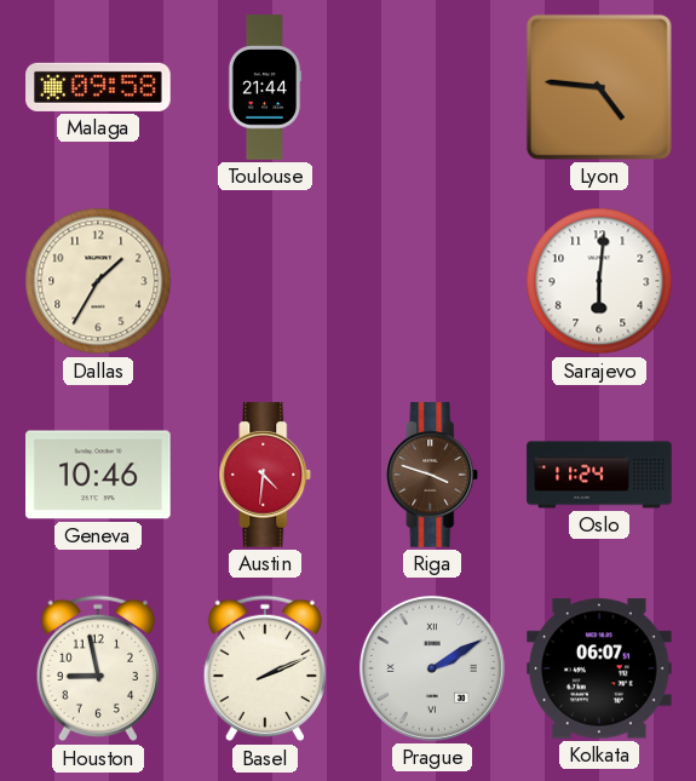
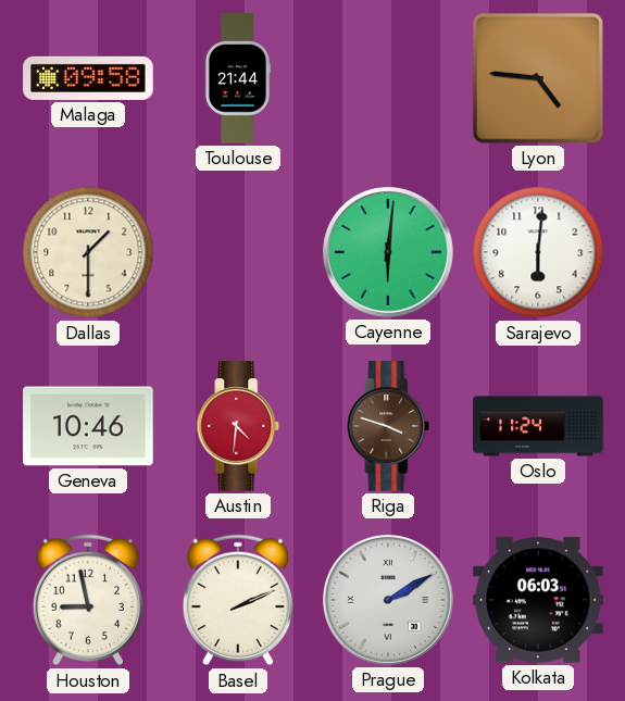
Dallas: 1:35 -> 1:30
Cayenne: none -> 6:01
Kolkata: 06:07 -> 06:03
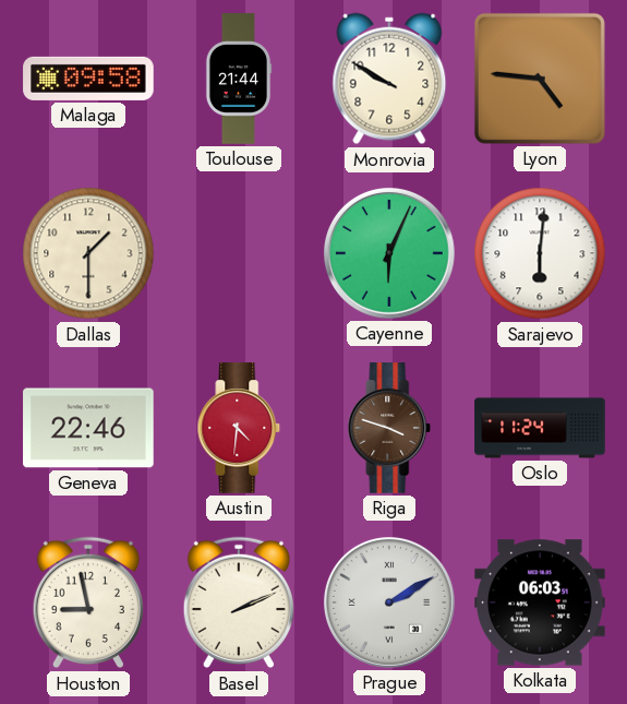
Monrovia: none -> 9:50
Cayenne: 6:01 -> 6:04
Geneva: 10:46 -> 22:46
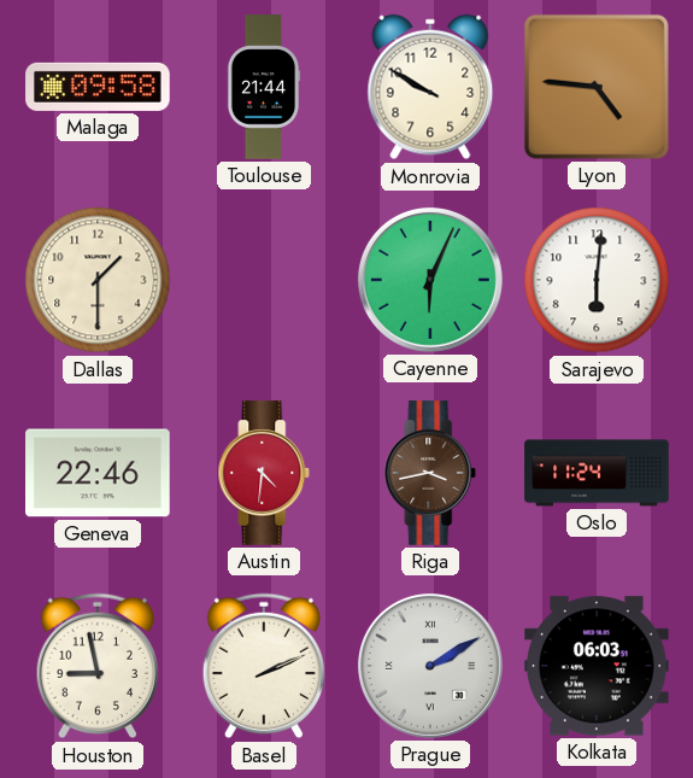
Riga: 3:48 -> 3:43
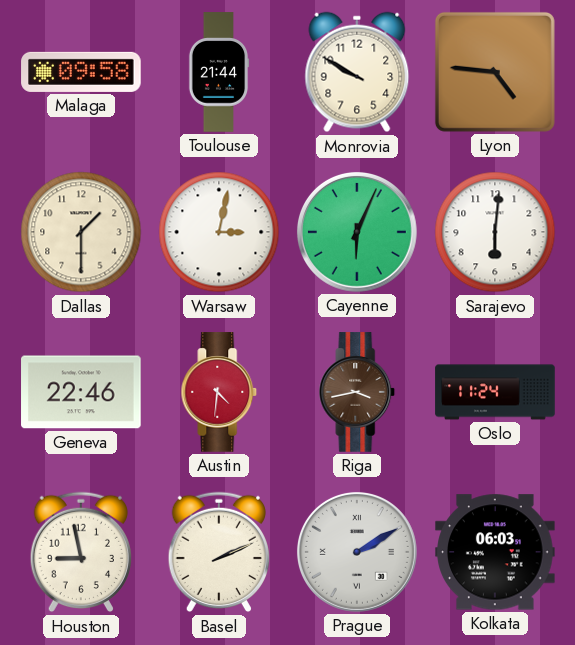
Warsaw: none -> 3:02
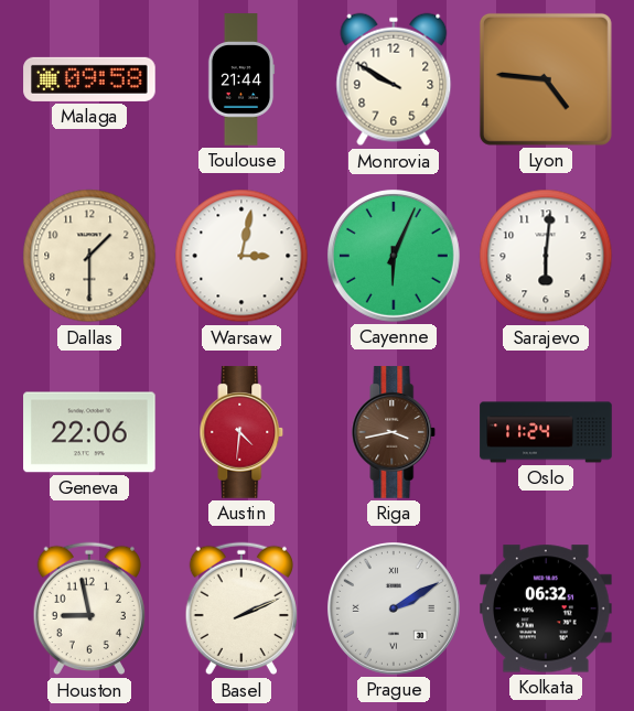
Geneva: 22:46 -> 22:06
Kolkata: 06:03 -> 06:32
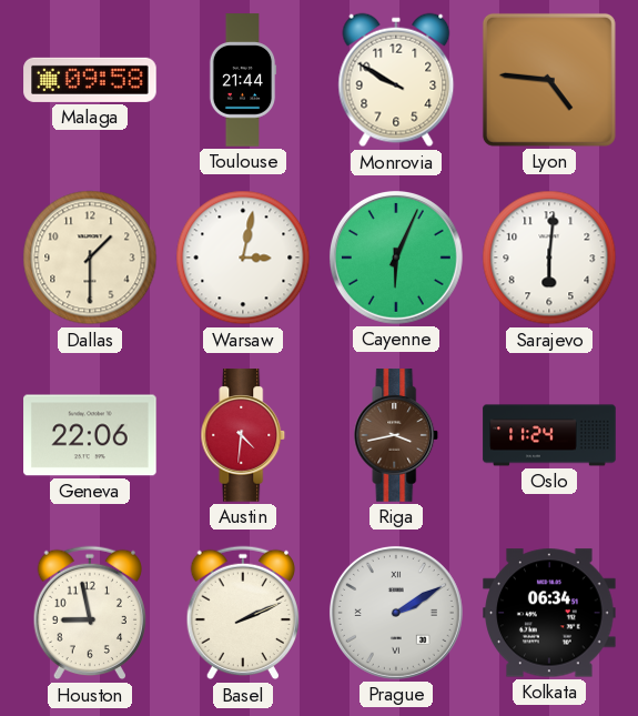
Kolkata: 06:32 -> 06:34
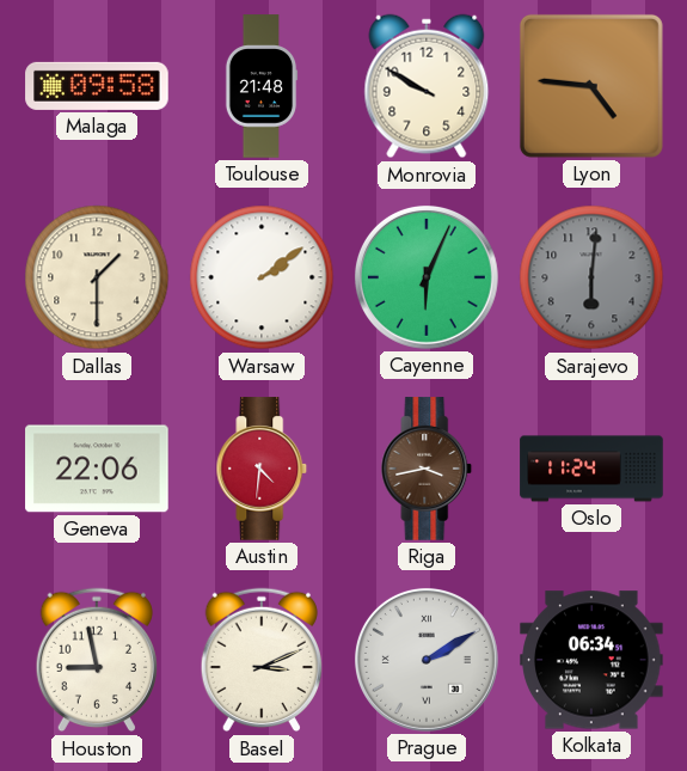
Toulouse: 21:44 -> 21:48
Warsaw: 3:02 -> 2:09
Sarajevo dial: white -> grey
Basel: 2:11 -> 3:11
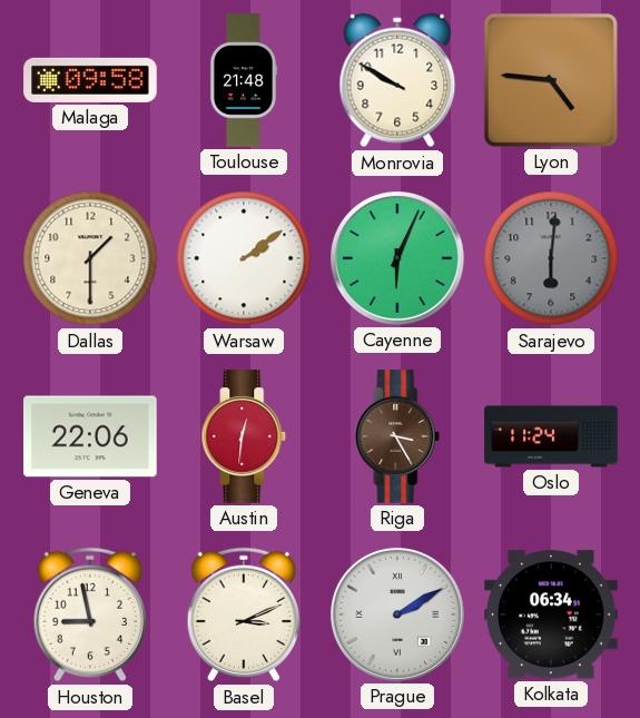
Austin: 4:31 -> 12:31
Riga: 3:43 -> 3:25
